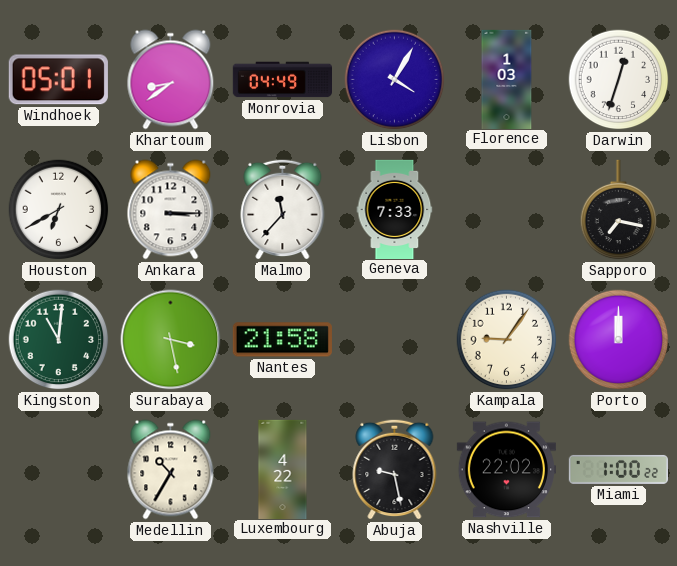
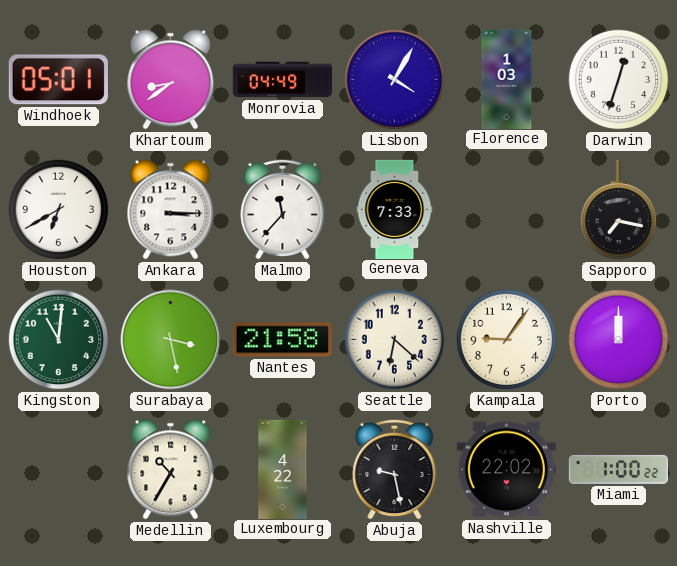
Seattle: none -> 6:22
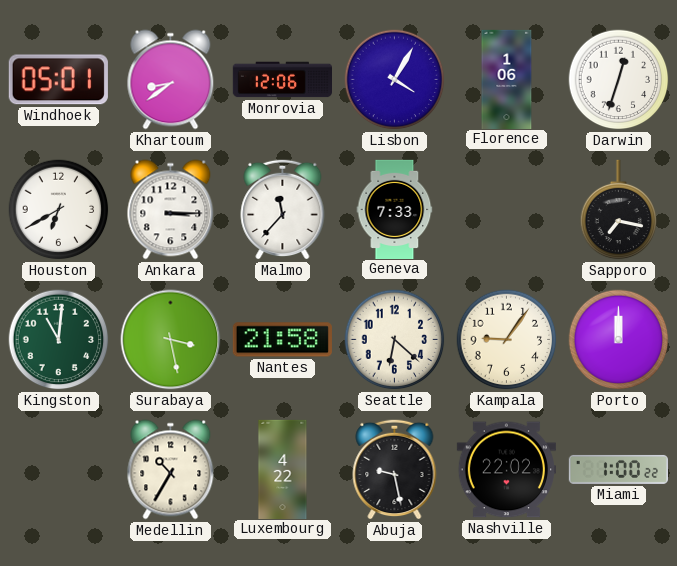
Monrovia: 04:49 -> 12:06
Florence: 1:03 -> 1:06
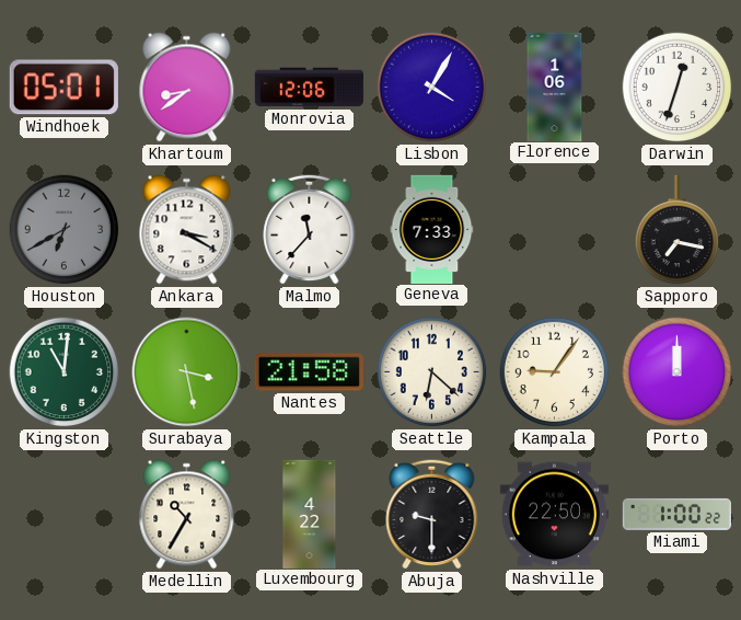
Houston dial: white -> grey
Ankara: 3:15 -> 3:20
Abuja: 9:28 -> 9:30
Nashville: 22:02 -> 22:50
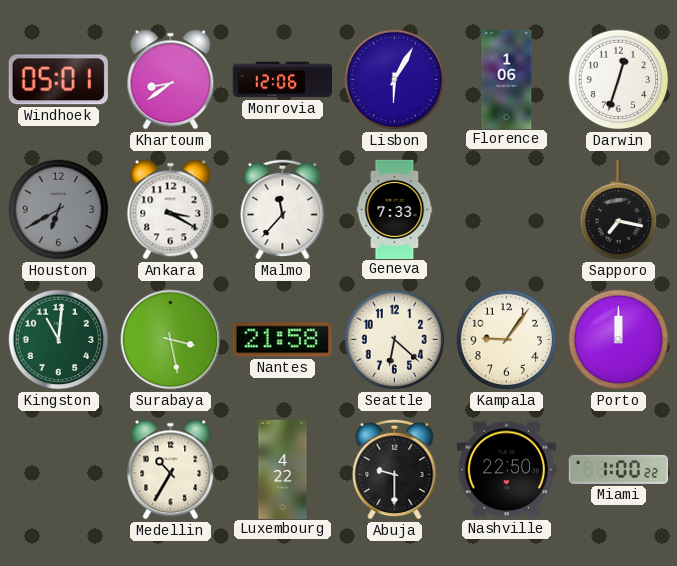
Lisbon: 4:05 -> 6:05
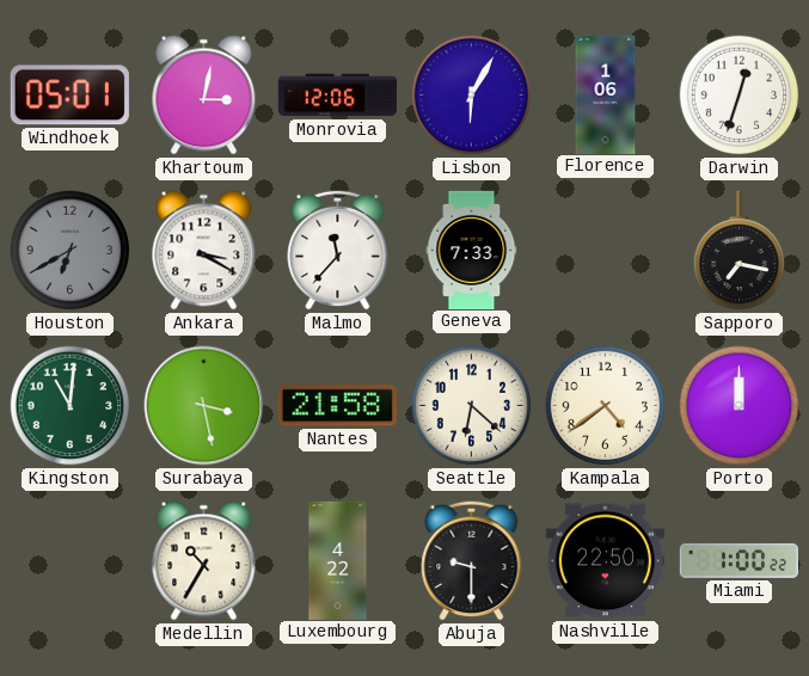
Khartoum: 8:39 -> 3:02
Kampala: 9:06 -> 4:39
